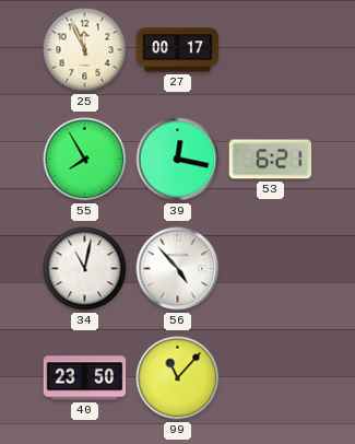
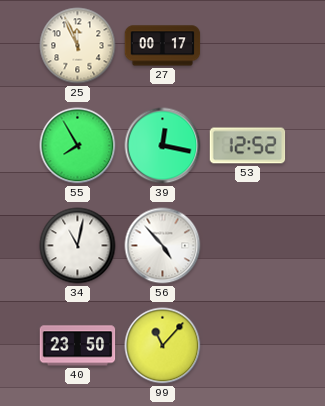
53: 6:21 -> 12:52
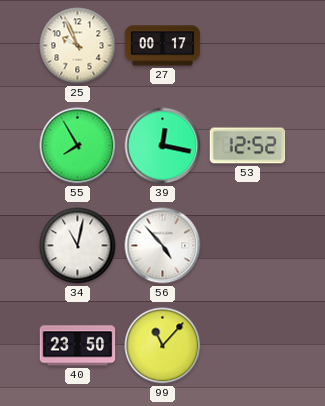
25: 11:56 -> 9:56
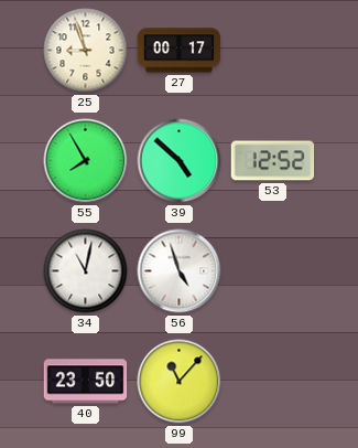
25: 9:56 -> 8:57
39: 12:17 -> 4:52
56: 4:53 -> 4:57
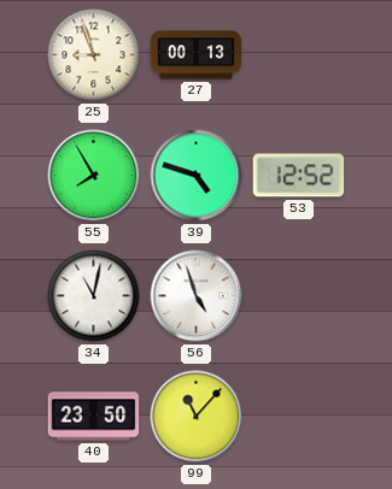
27: 00:17 -> 00:13
39: 4:52 -> 4:48
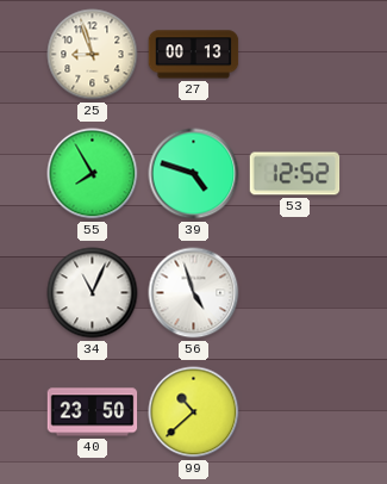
34: 11:02 -> 11:04
99: 11:07 -> 10:38
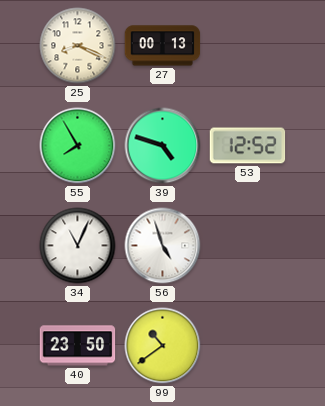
25: 8:57 -> 8:19
99: 10:38 -> 10:39
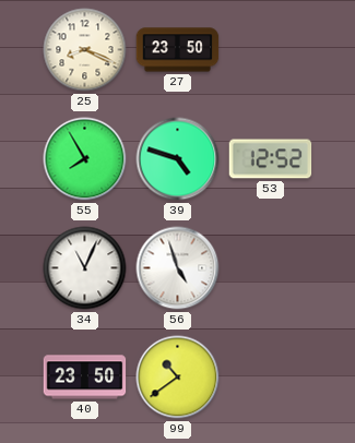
27: 00:13 -> 23:50
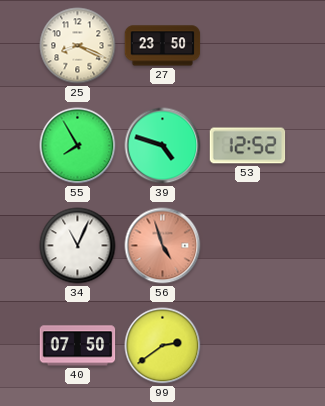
56 dial: white -> salmon
40: 23:50 -> 07:50
99: 10:39 -> 2:39
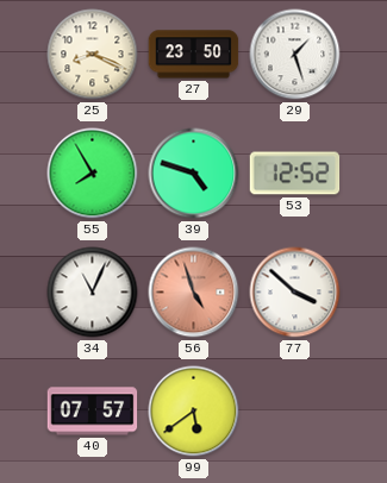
29: none -> 1:27
77: none -> 3:52
40: 07:50 -> 07:57
99: 2:39 -> 5:39
